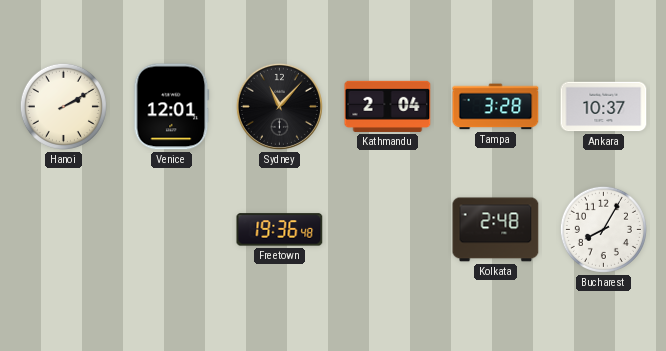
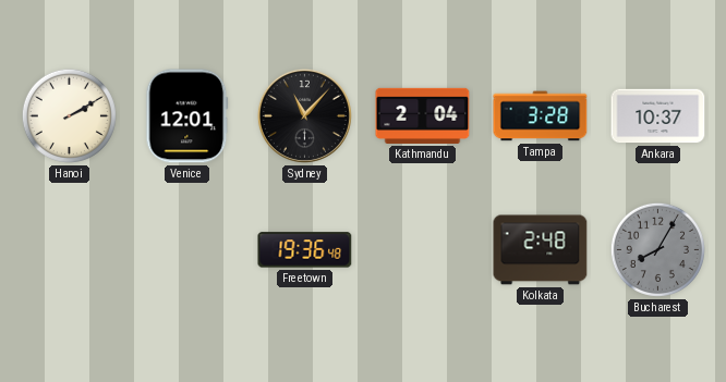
Bucharest dial: white -> grey
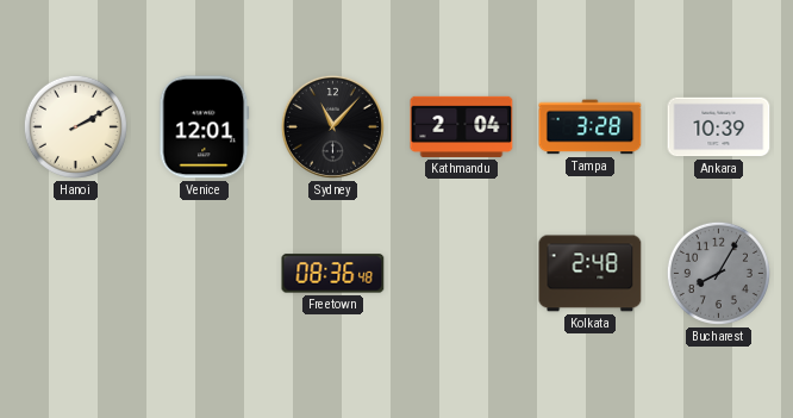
Ankara: 10:37 -> 10:39
Freetown: 19:36 -> 08:36
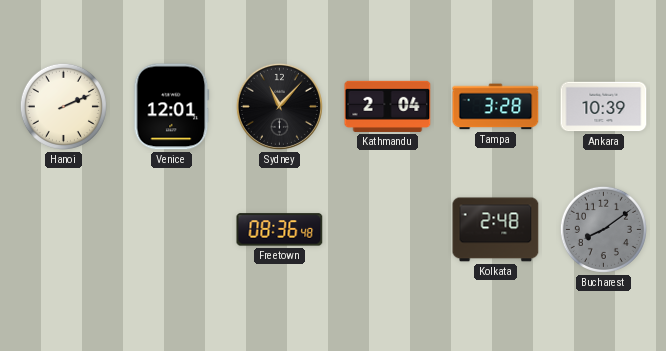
Hanoi: 2:10 -> 2:11
Bucharest: 8:05 -> 8:09
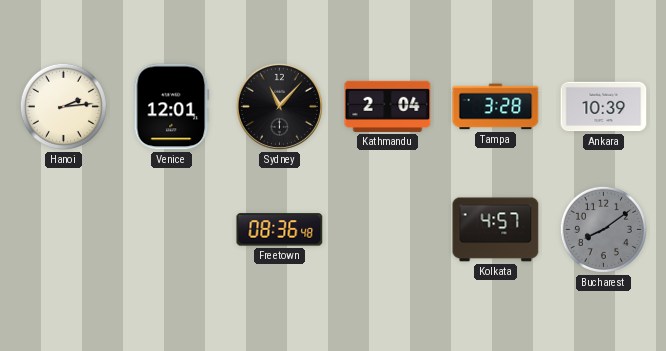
Hanoi: 2:11 -> 2:14
Kolkata: 2:48 -> 4:57
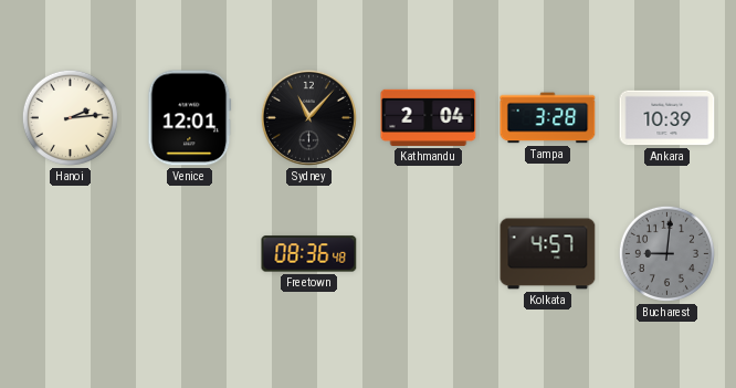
Bucharest: 8:09 -> 9:01
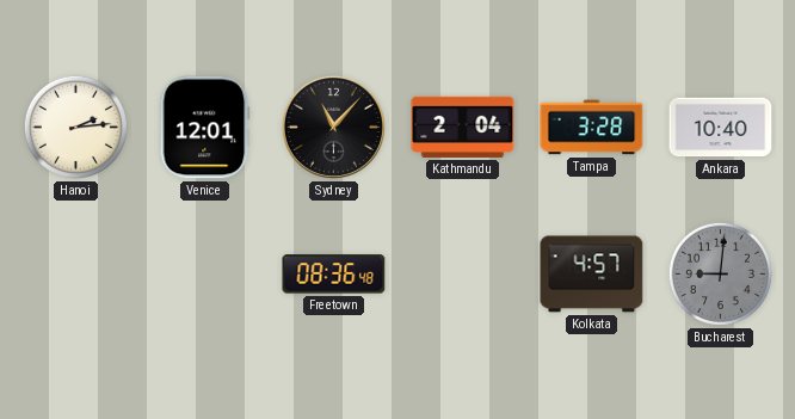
Ankara: 10:39 -> 10:40
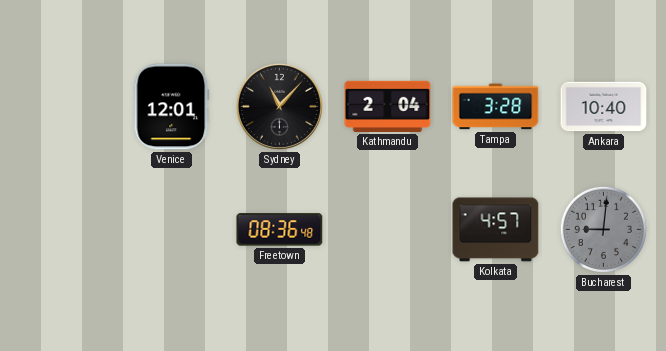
Hanoi: 2:14 -> none
